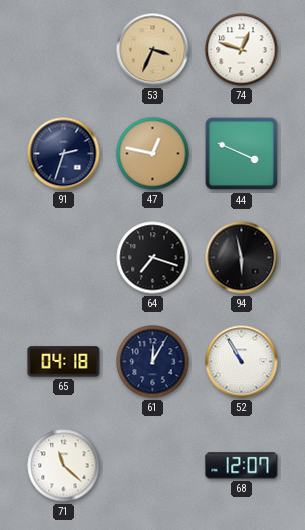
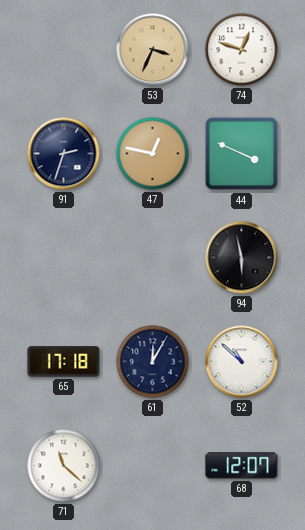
64: 7:18 -> none
65: 04:18 -> 17:18
52: 10:55 -> 10:52
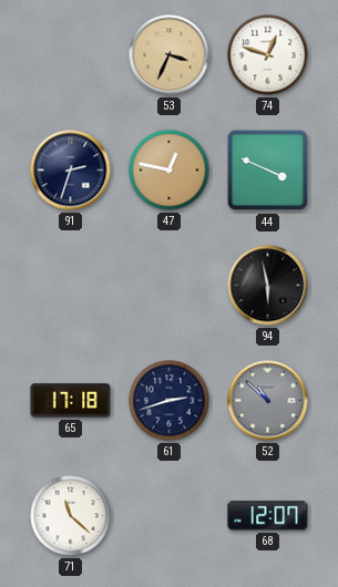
61: 12:05 -> 2:42
52 dial: white -> grey
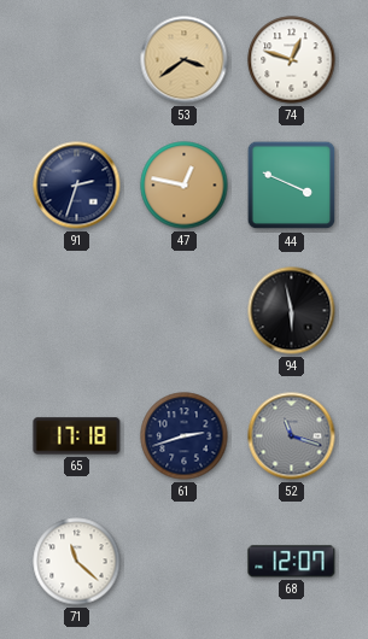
53: 3:34 -> 3:39
52: 10:52 -> 11:18
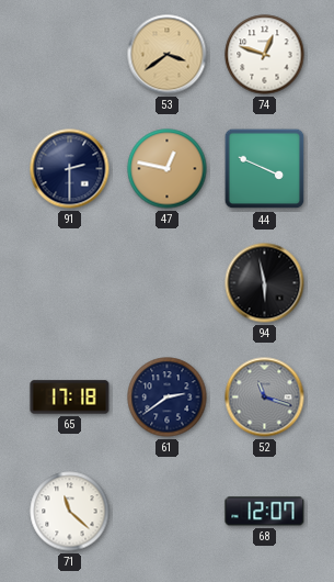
91: 2:33 -> 2:30
61: 2:42 -> 2:39
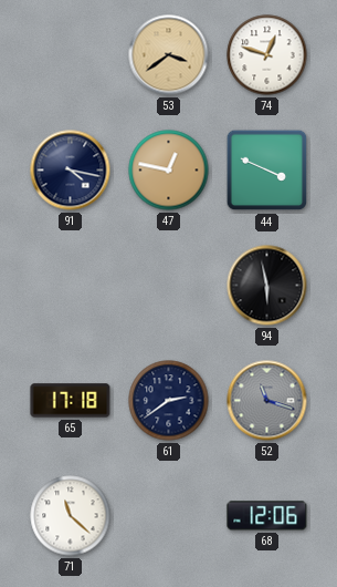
91: 2:30 -> 4:17
68: 12:07 -> 12:06
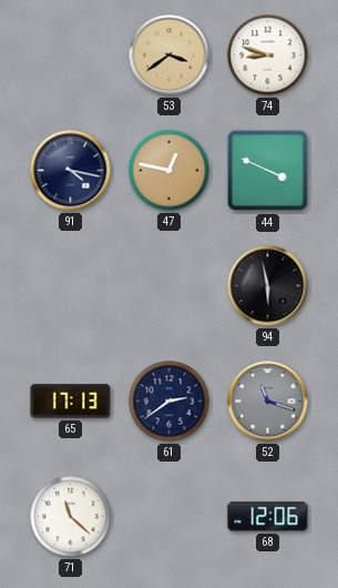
74: 12:48 -> 8:48
65: 17:18 -> 17:13
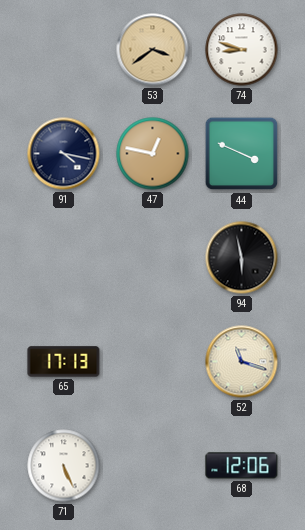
61: 2:39 -> none
52 dial: grey -> cream
71: 11:22 -> 5:26
